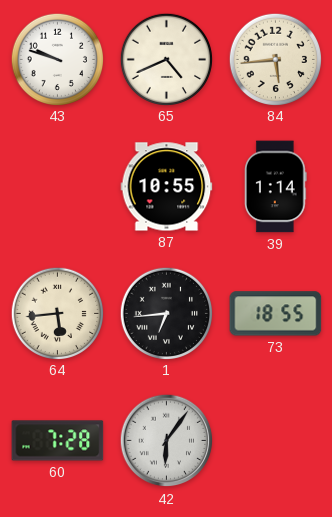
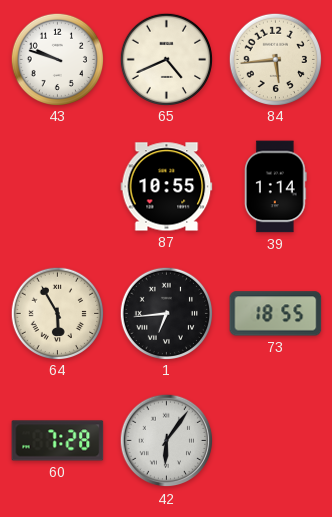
64: 5:44 -> 5:55
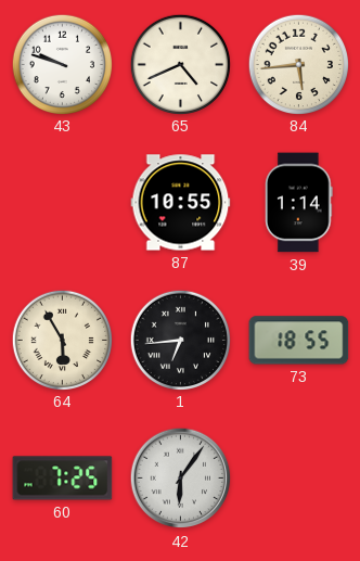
60: 7:28 -> 7:25
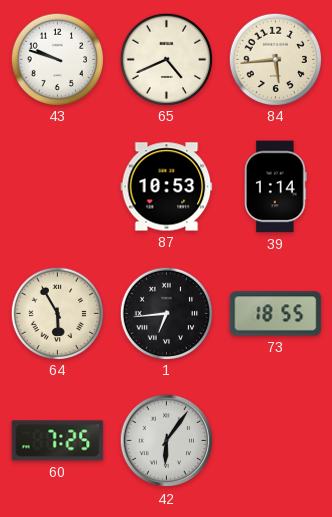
87: 10:55 -> 10:53
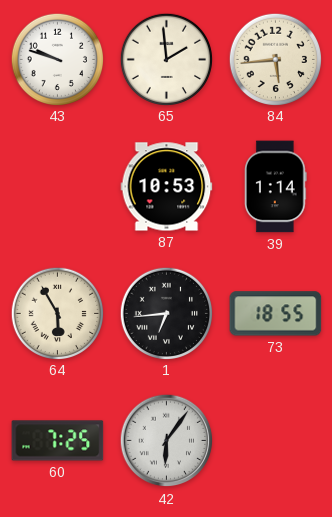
65: 4:41 -> 1:59
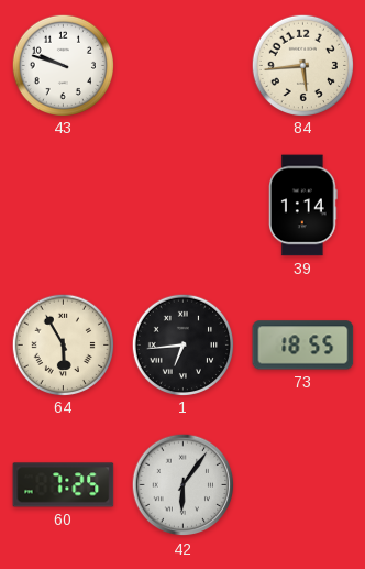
65: 1:59 -> none
87: 10:53 -> none
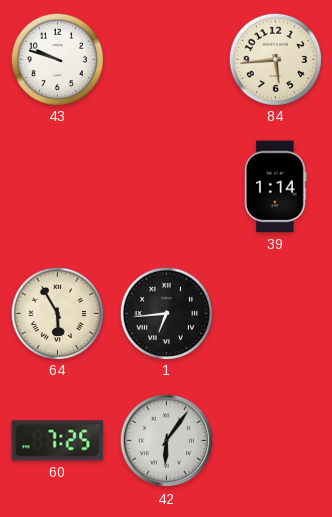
73: 18:55 -> none
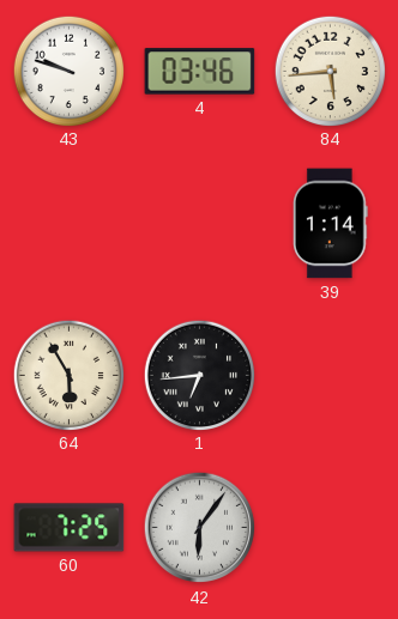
4: none -> 03:46
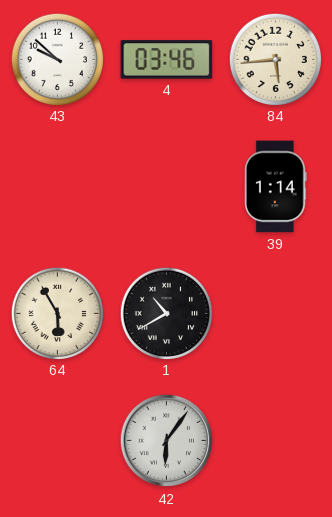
43: 9:48 -> 9:52
1: 6:44 -> 10:40
60: 7:25 -> none
